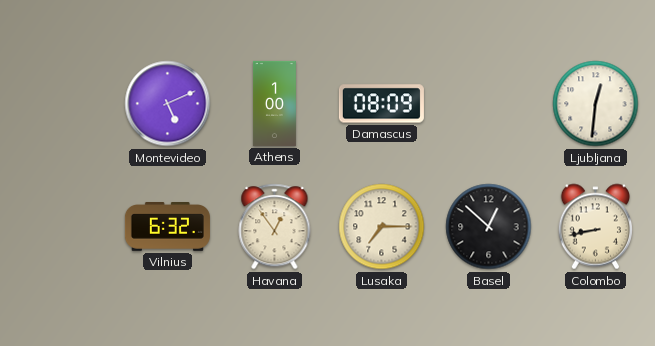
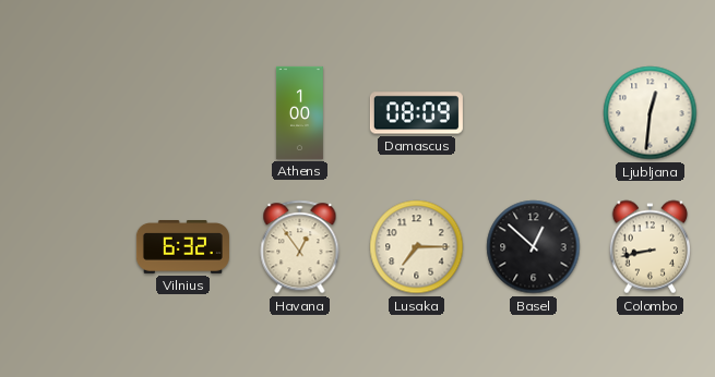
Montevideo: 5:11 -> none
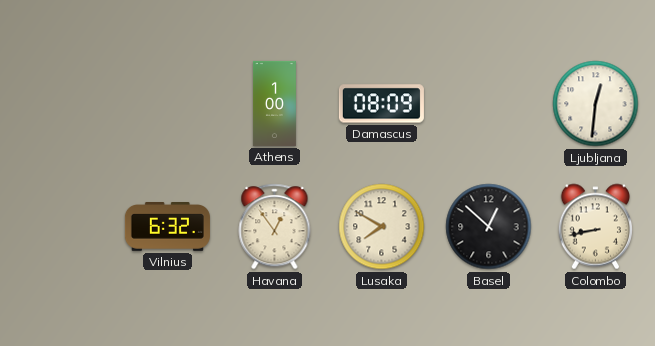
Lusaka: 7:15 -> 7:50
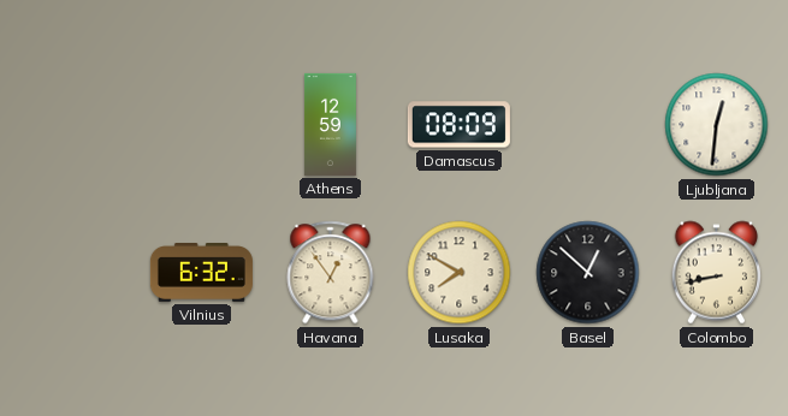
Athens: 1:00 -> 12:59
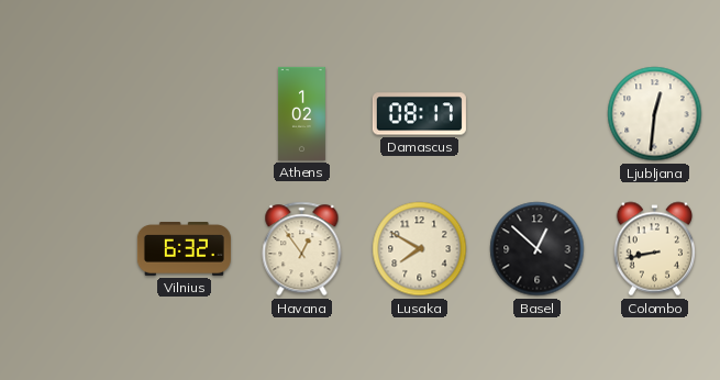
Athens: 12:59 -> 1:02
Damascus: 08:09 -> 08:17
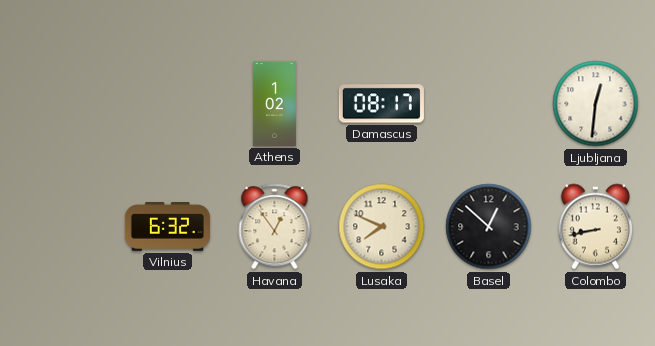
Lusaka: 7:50 -> 7:49
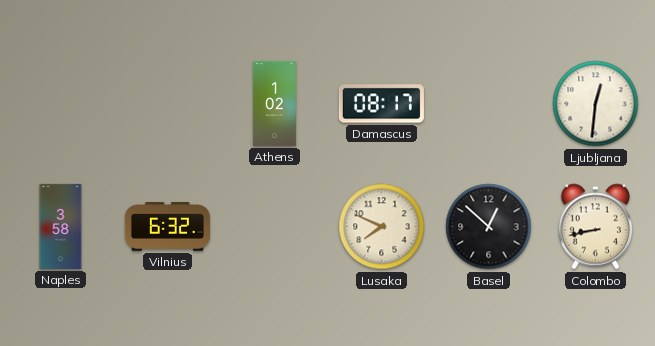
Naples: none -> 3:58
Havana: 12:54 -> none
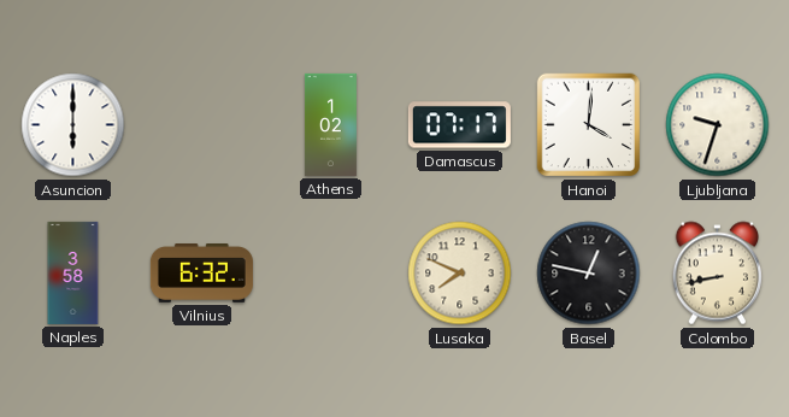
Asuncion: none -> 6:00
Damascus: 08:17 -> 07:17
Hanoi: none -> 4:01
Ljubljana: 12:31 -> 9:33
Basel: 12:52 -> 12:47
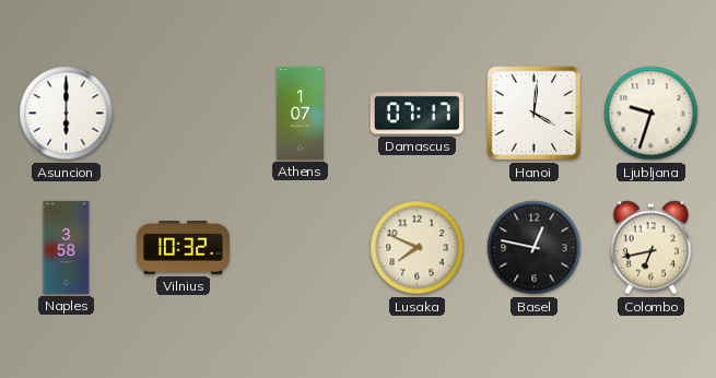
Athens: 1:02 -> 1:07
Vilnius: 6:32 -> 10:32
Colombo: 8:43 -> 6:43
